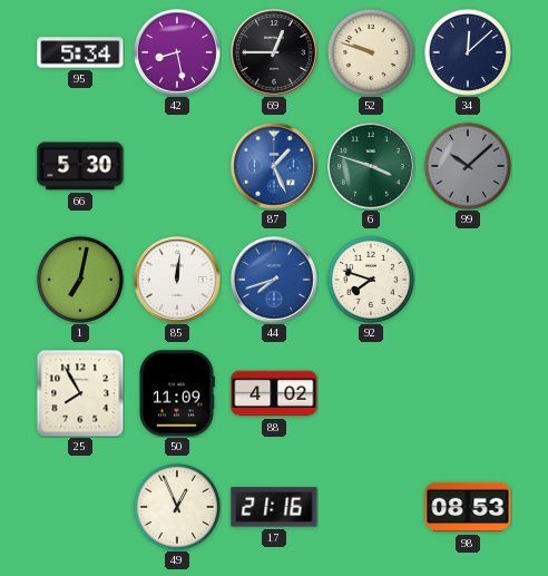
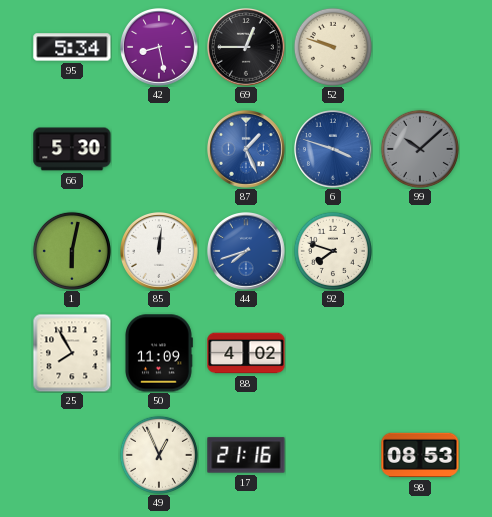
34: 12:08 -> none
6 dial: green -> blue
1: 7:02 -> 6:02
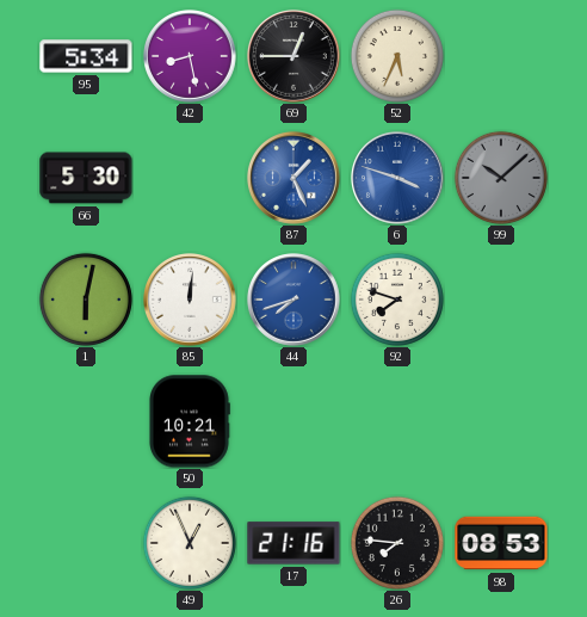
52: 9:48 -> 5:34
25: 7:55 -> none
50: 11:09 -> 10:21
88: 4:02 -> none
26: none -> 7:46
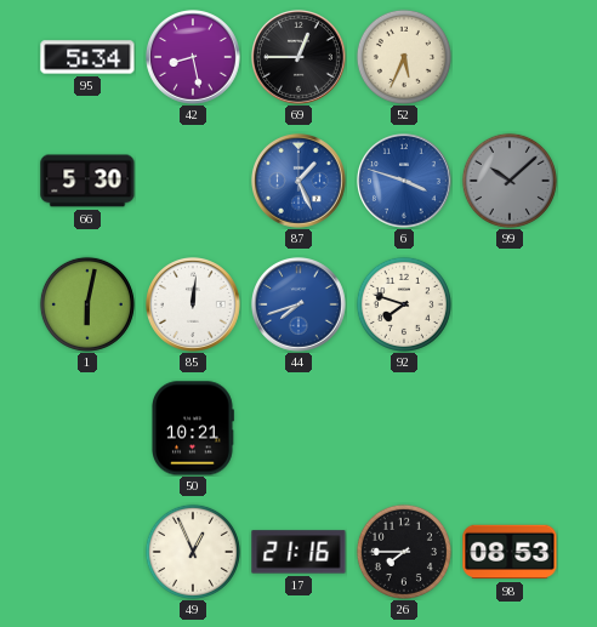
26: 7:46 -> 7:45
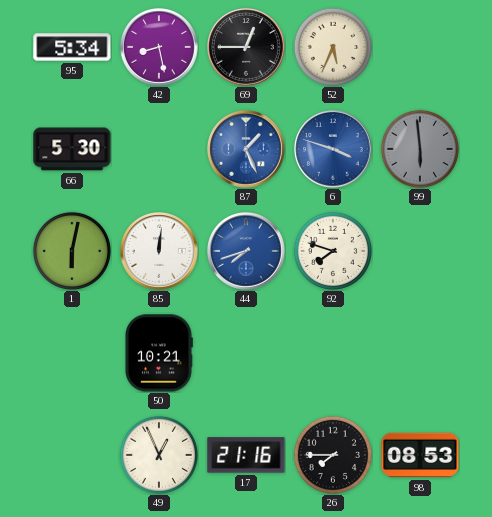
99: 10:08 -> 5:59
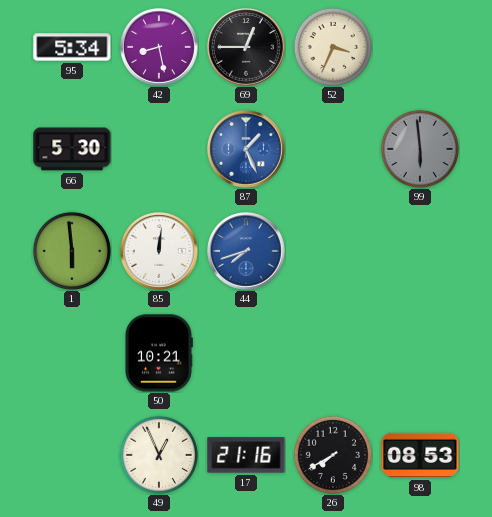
52: 5:34 -> 3:34
6: 3:48 -> none
1: 6:02 -> 5:59
92: 7:48 -> none
26: 7:45 -> 7:40
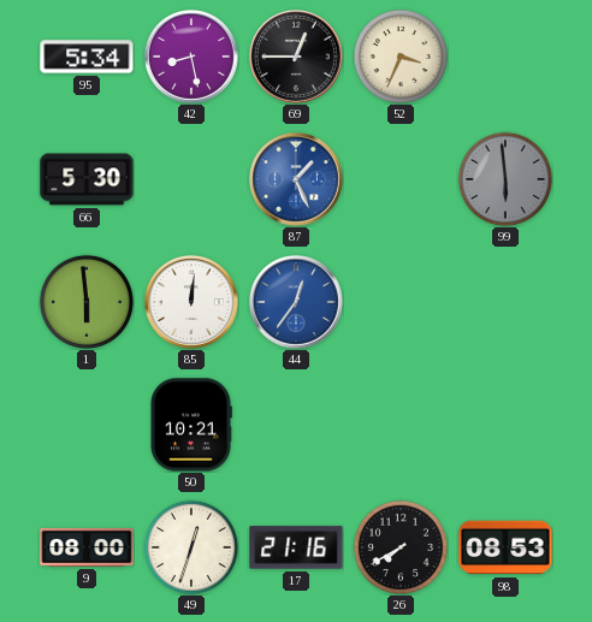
44: 7:42 -> 12:36
9: none -> 08:00
49: 12:56 -> 12:33
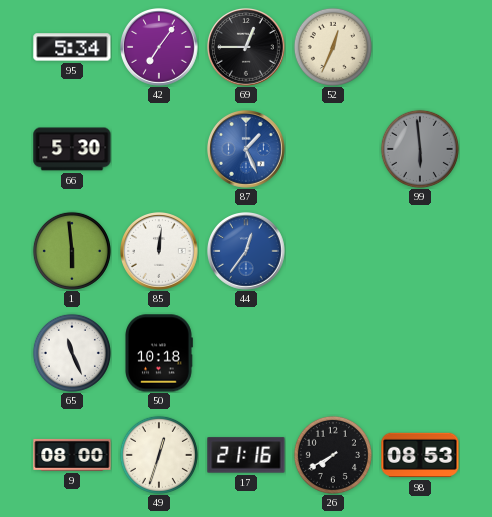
42: 8:28 -> 7:06
52: 3:34 -> 12:34
65: none -> 11:26
50: 10:21 -> 10:18
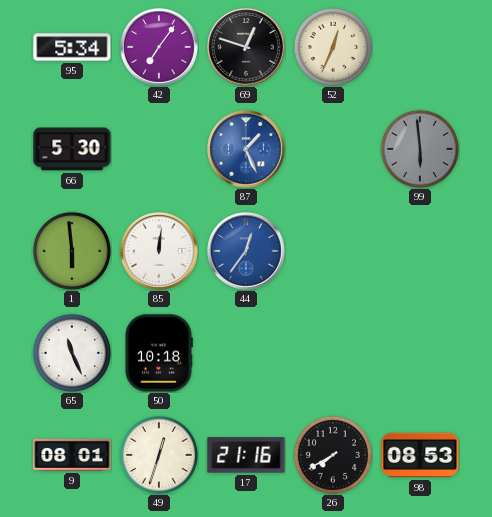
69: 12:45 -> 12:48
9: 08:00 -> 08:01
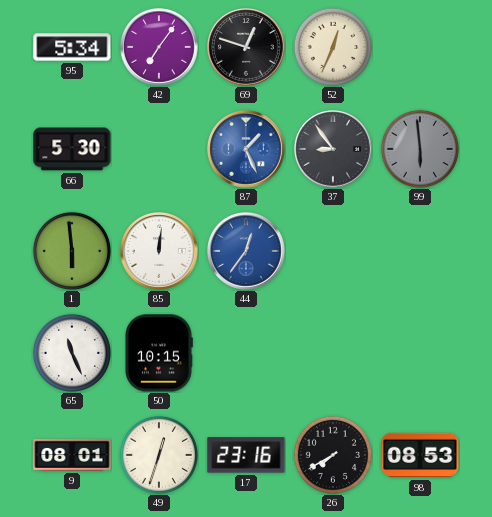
37: none -> 8:54
50: 10:18 -> 10:15
17: 21:16 -> 23:16
